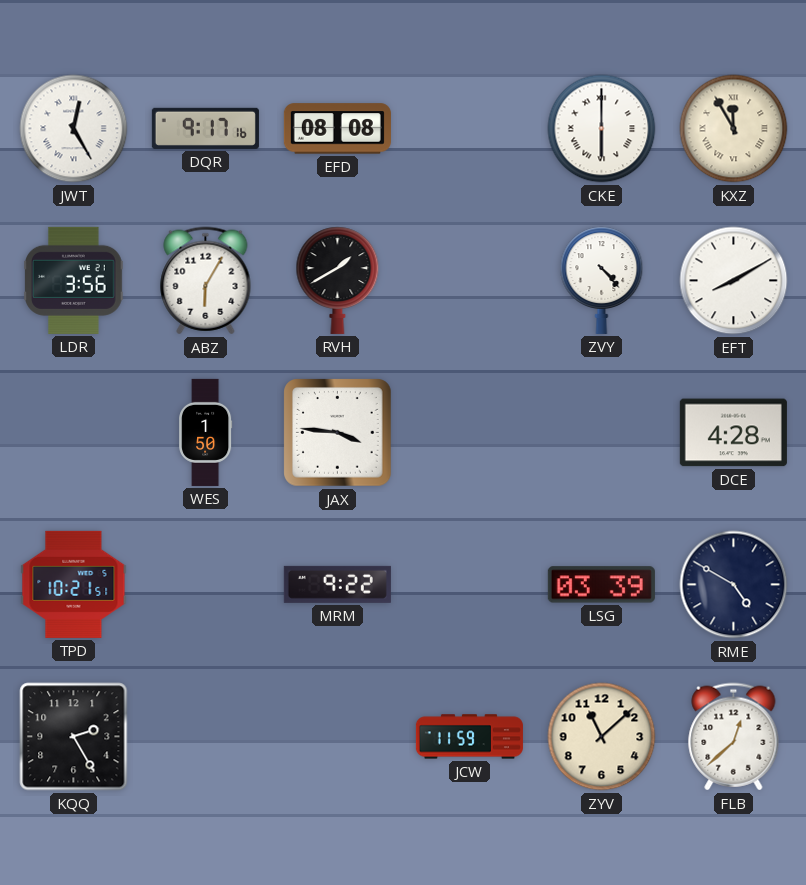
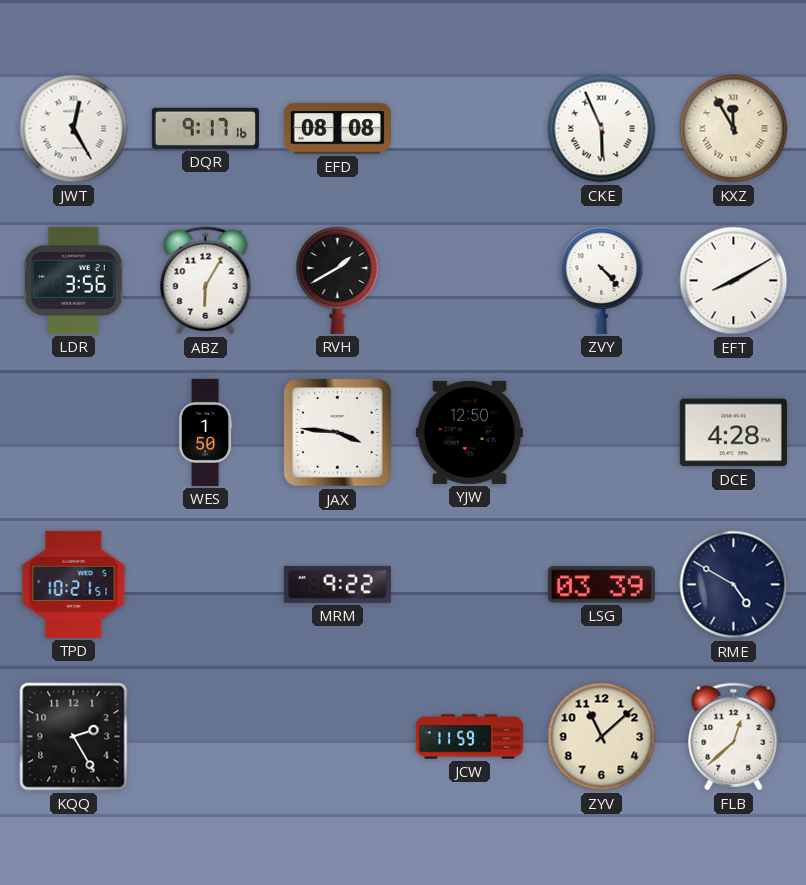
CKE: 6:00 -> 5:56
YJW: none -> 12:50
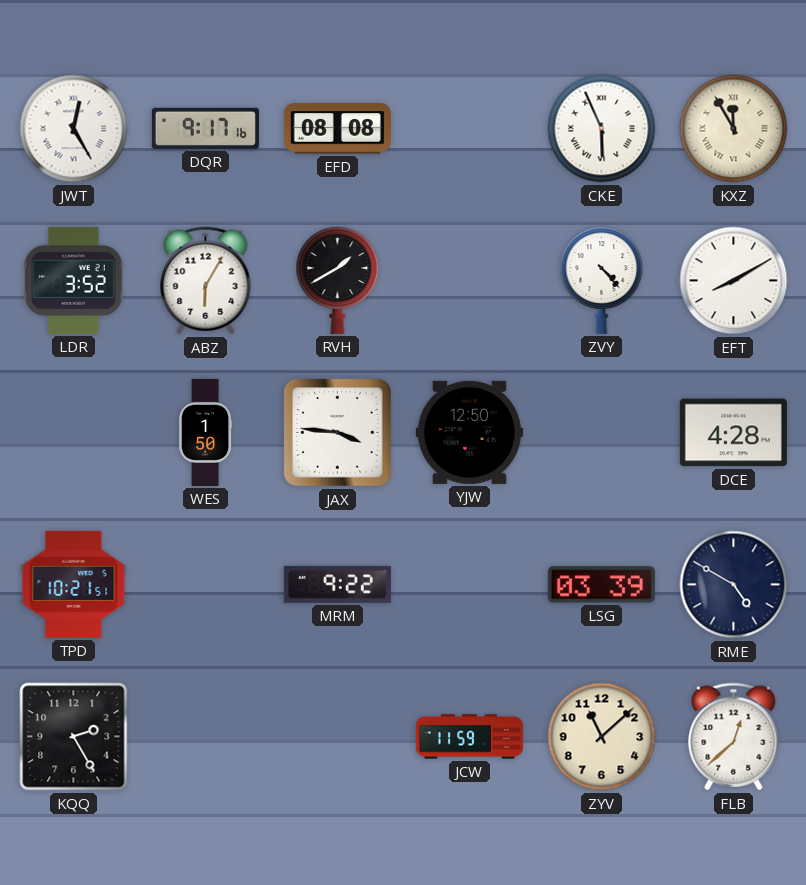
LDR: 3:56 -> 3:52
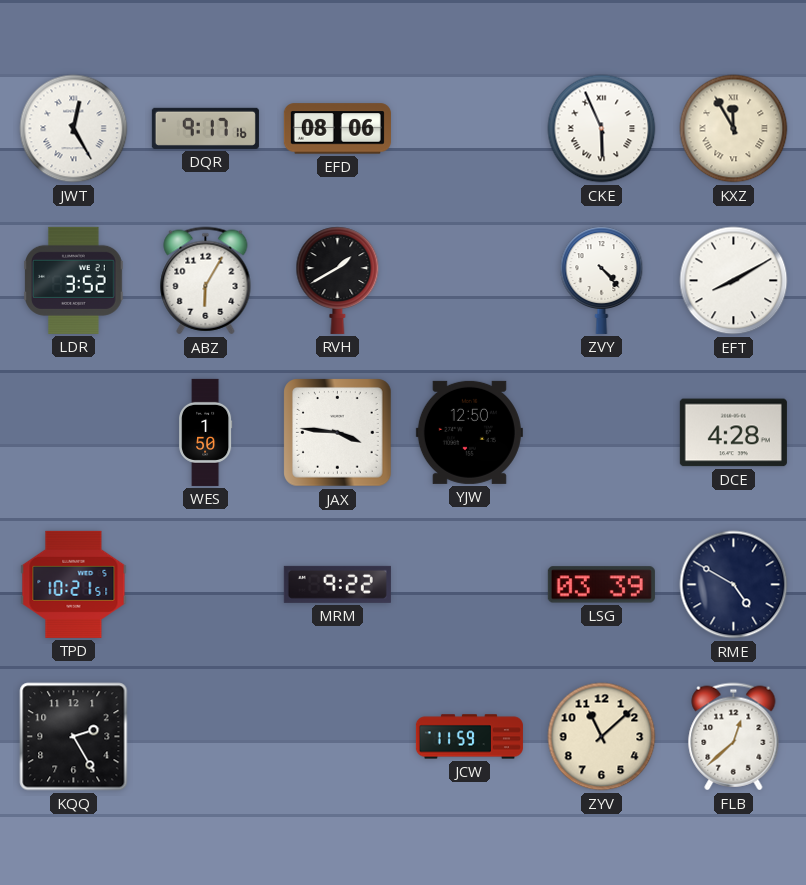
EFD: 08:08 -> 08:06
